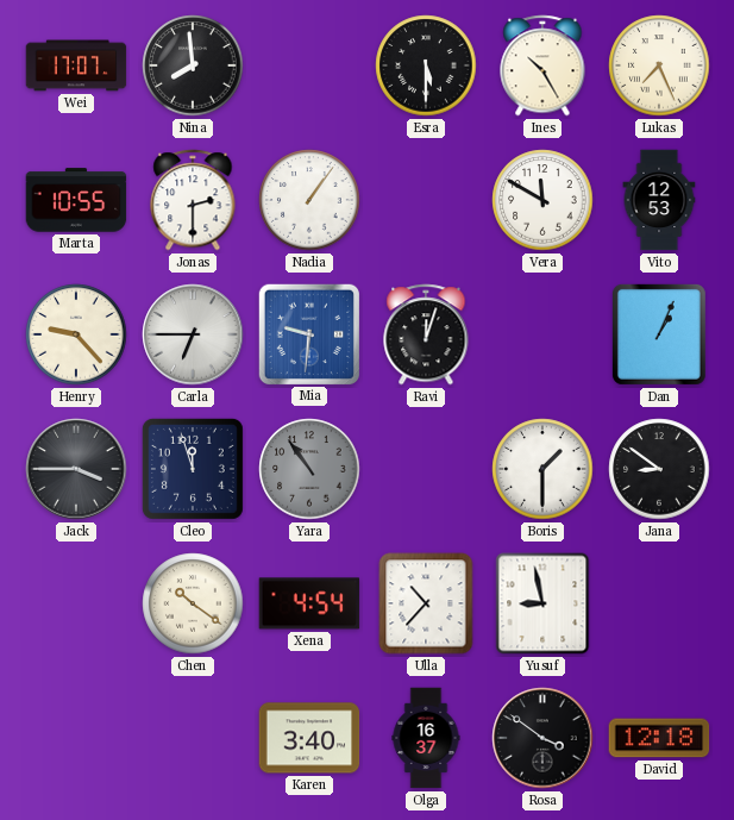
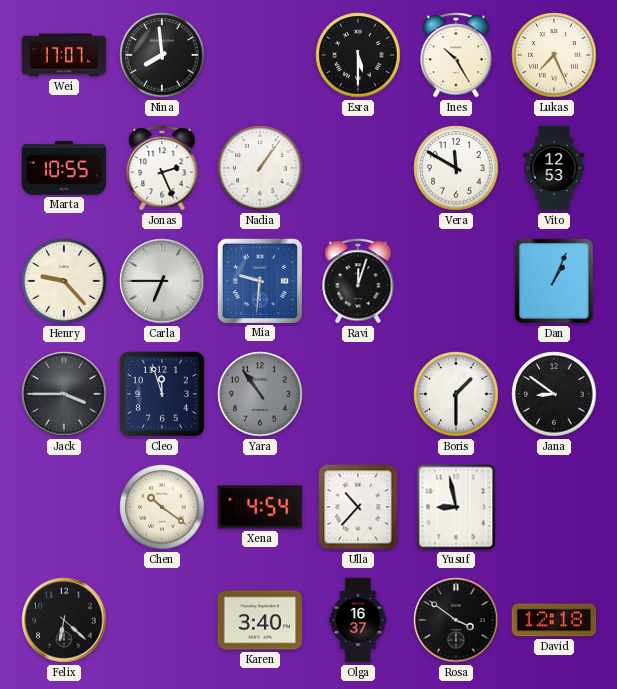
Jonas: 2:30 -> 2:26
Felix: none -> 6:22
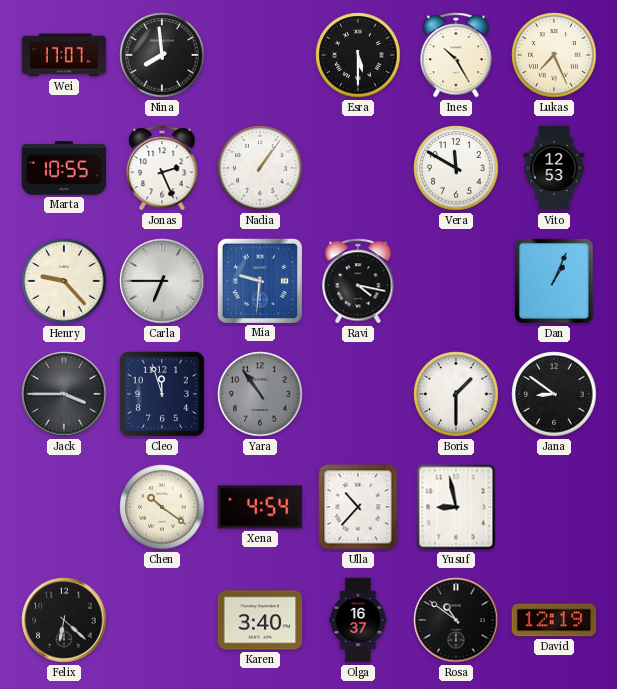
Ravi: 12:03 -> 4:17
Rosa: 3:51 -> 10:51
David: 12:18 -> 12:19
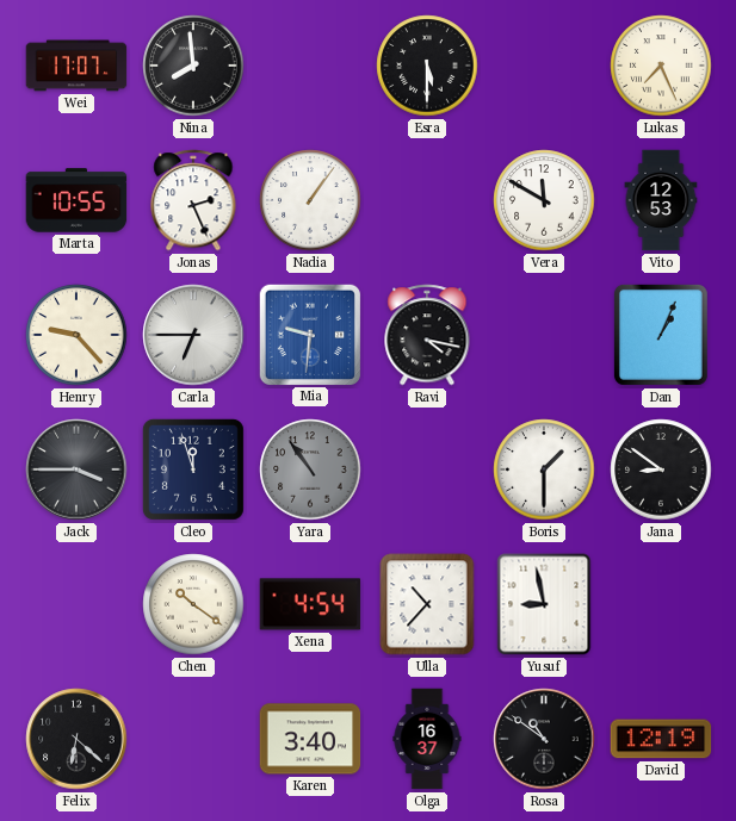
Ines: 10:25 -> none
